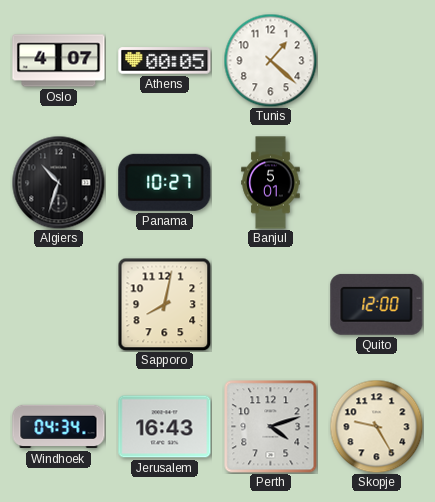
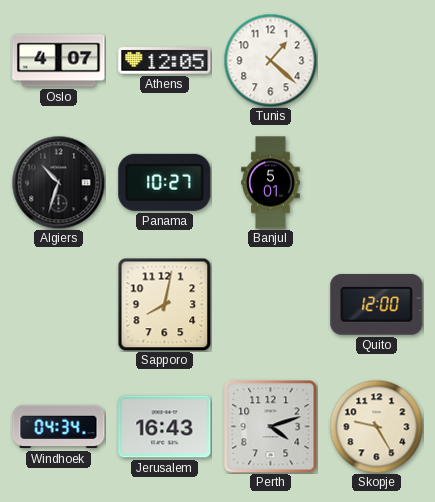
Athens: 00:05 -> 12:05
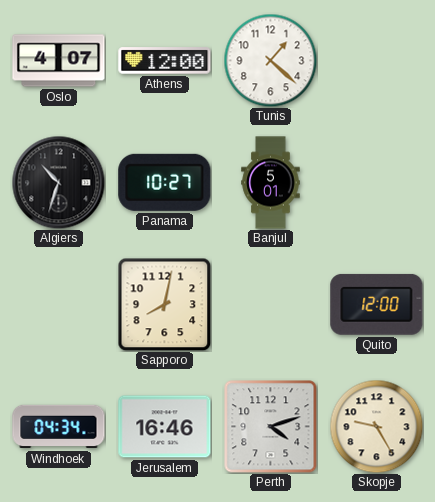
Athens: 12:05 -> 12:00
Jerusalem: 16:43 -> 16:46
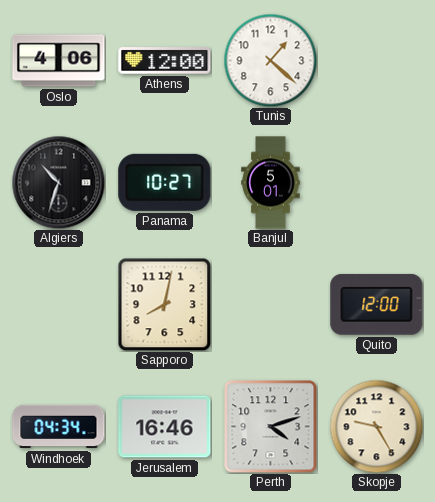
Oslo: 4:07 -> 4:06
